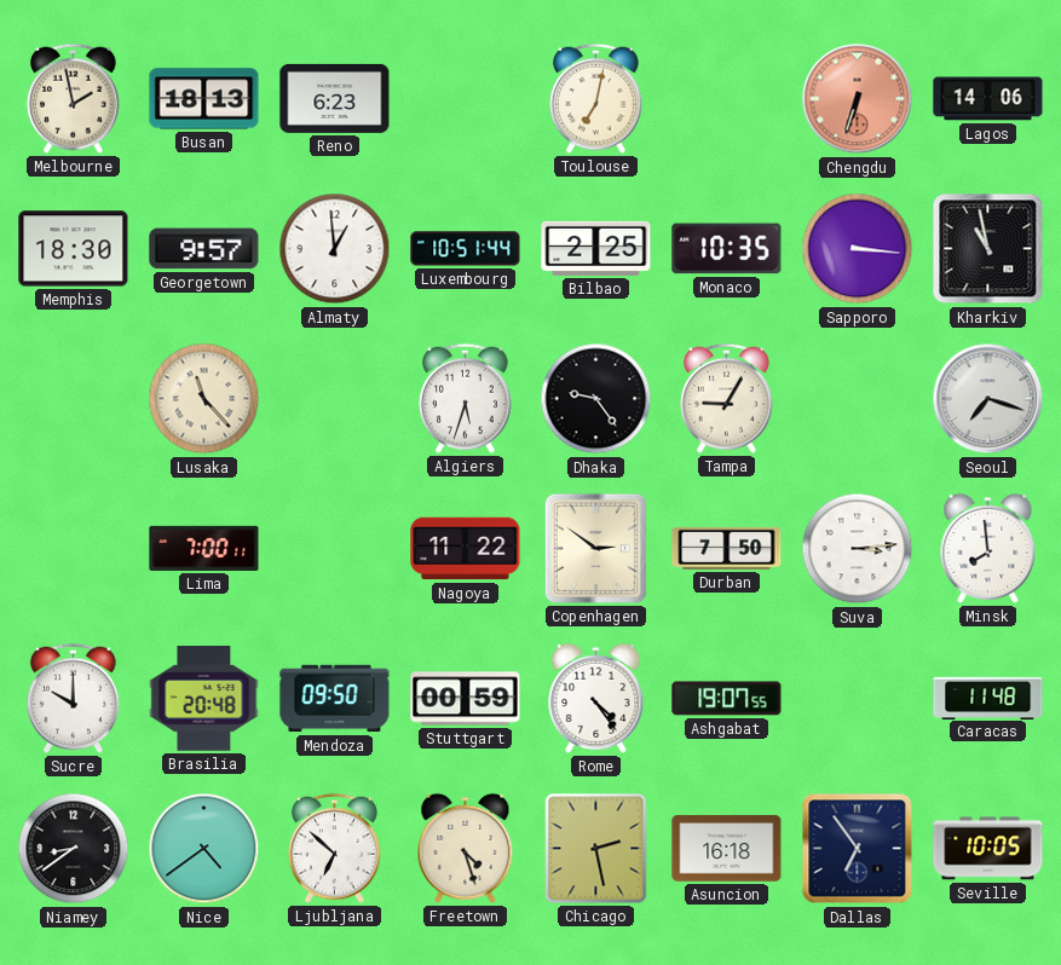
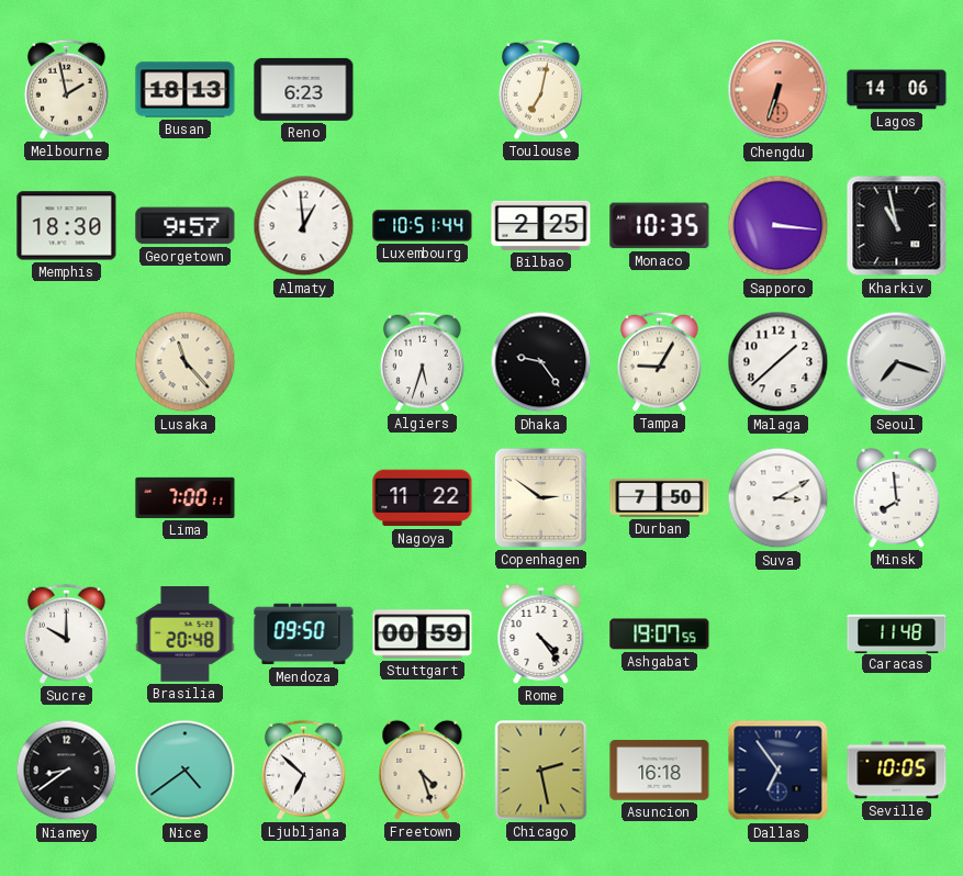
Malaga: none -> 1:38
Suva: 3:14 -> 3:10
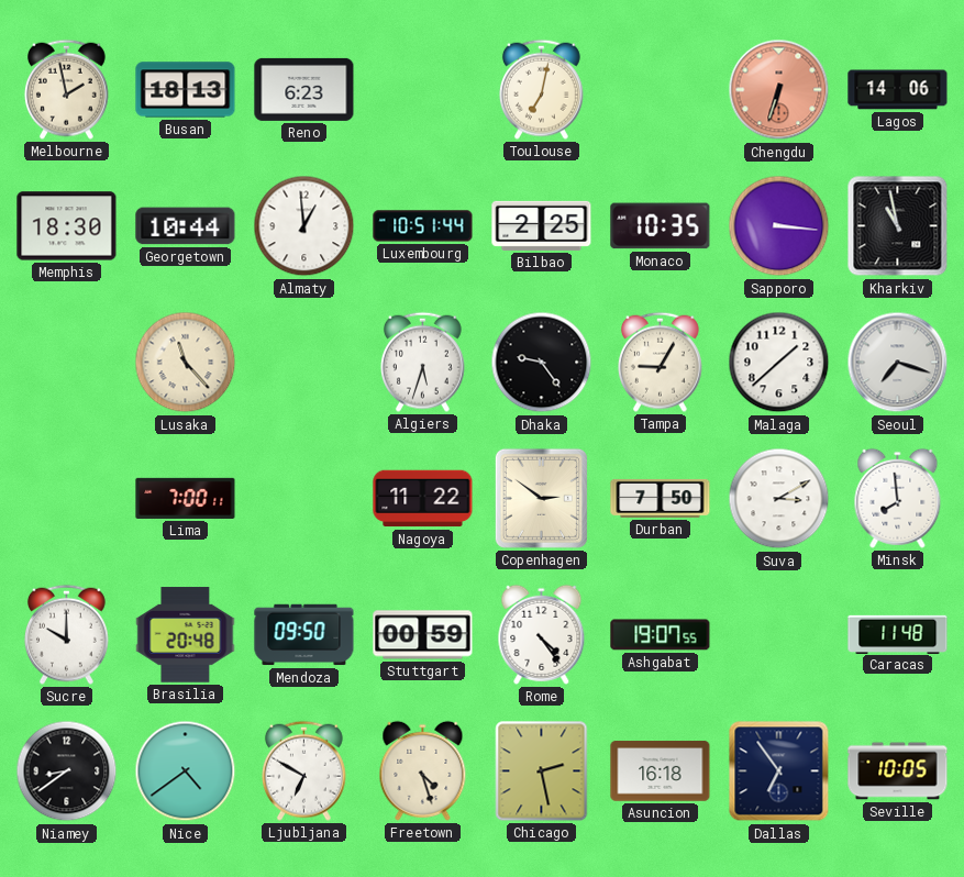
Georgetown: 9:57 -> 10:44
Ljubljana: 6:52 -> 6:50
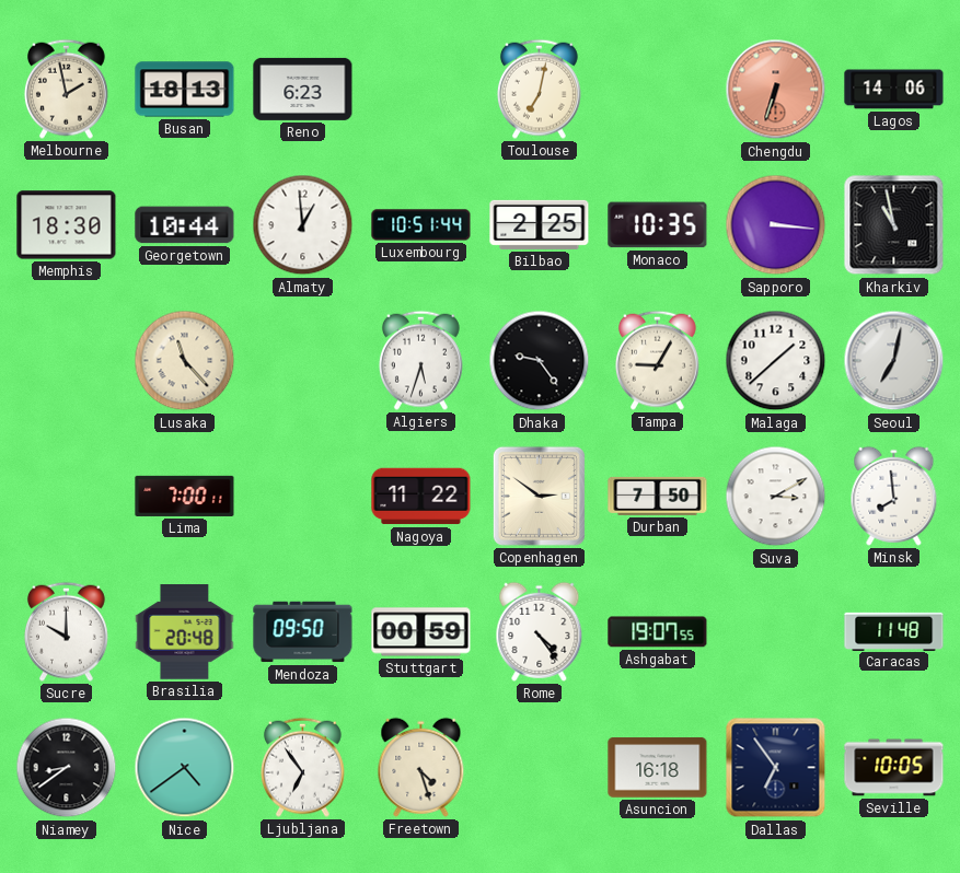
Seoul: 7:18 -> 7:02
Ljubljana: 6:50 -> 6:54
Chicago: 2:28 -> none
